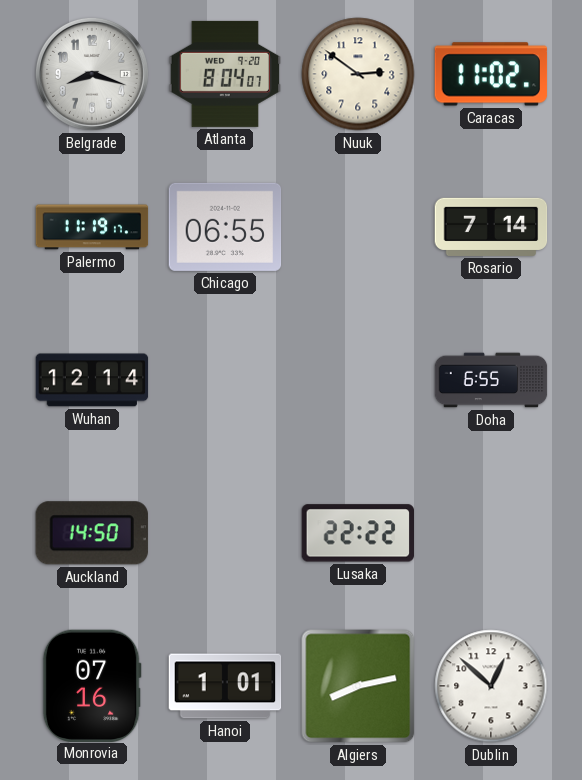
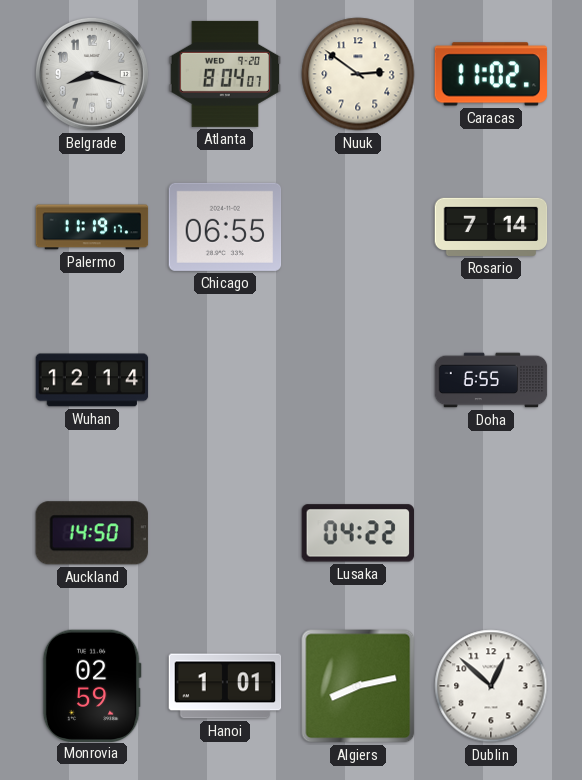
Lusaka: 22:22 -> 04:22
Monrovia: 07:16 -> 02:59
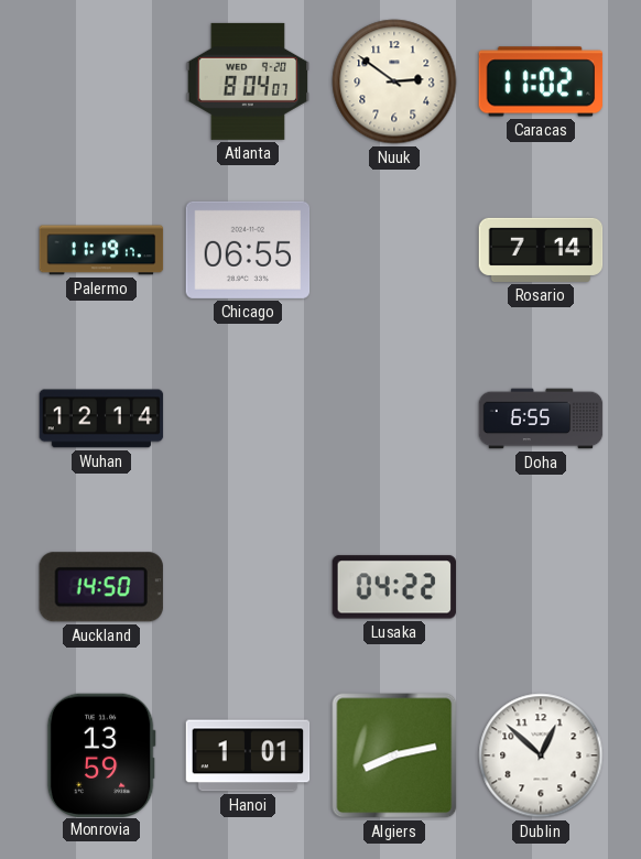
Belgrade: 8:18 -> none
Monrovia: 02:59 -> 13:59
